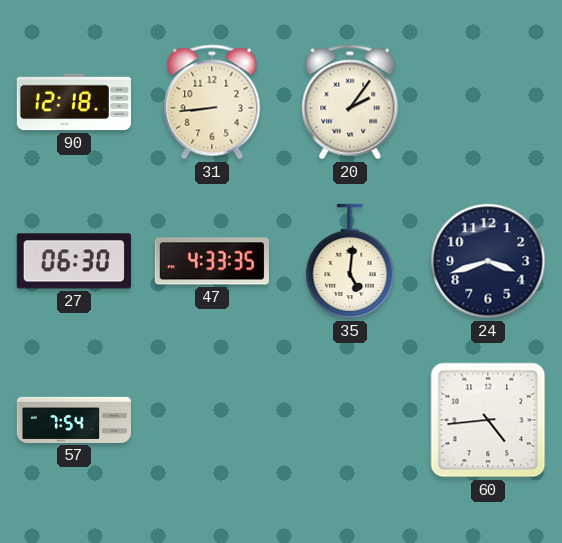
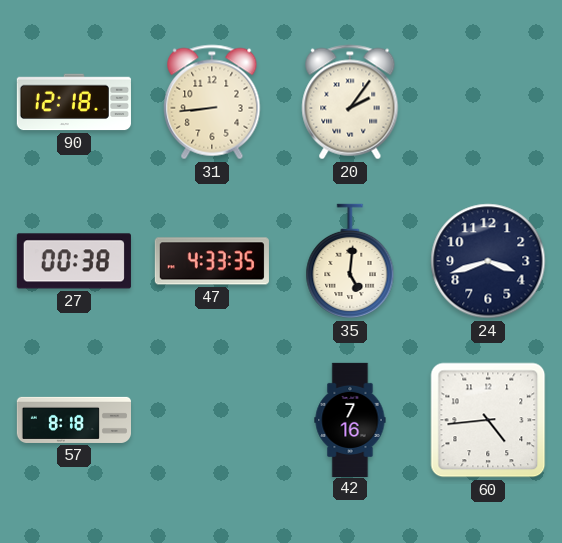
27: 06:30 -> 00:38
57: 7:54 -> 8:18
42: none -> 7:16
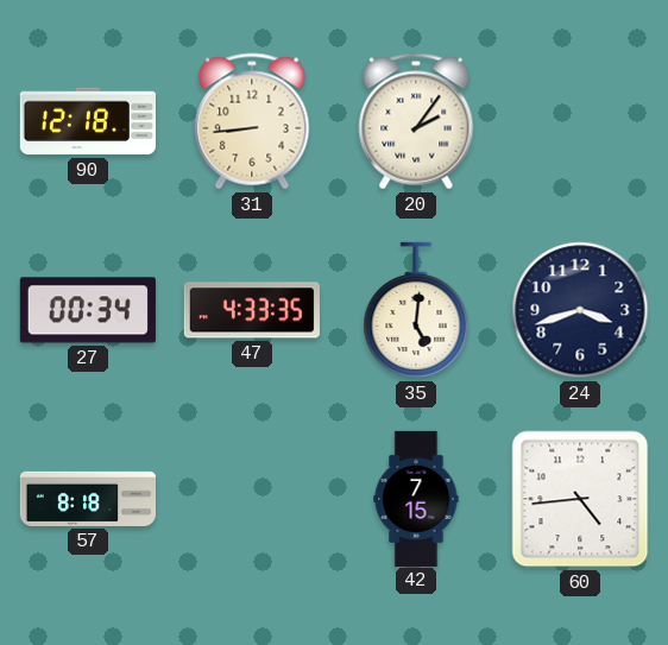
27: 00:38 -> 00:34
42: 7:16 -> 7:15
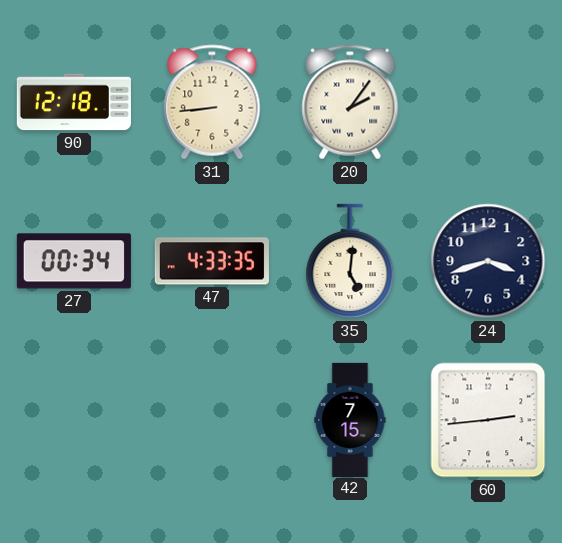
57: 8:18 -> none
60: 4:44 -> 2:44
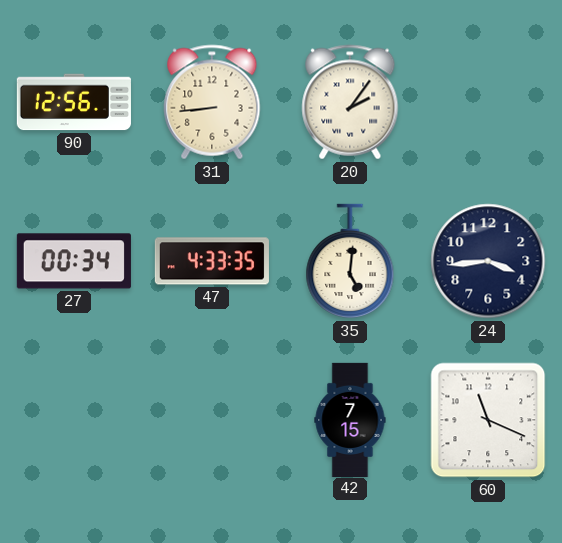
90: 12:18 -> 12:56
24: 3:42 -> 3:44
60: 2:44 -> 11:19
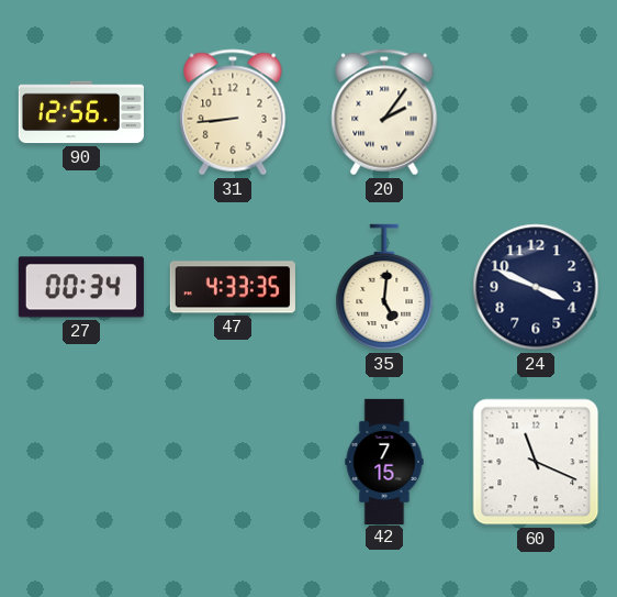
24: 3:44 -> 3:49
